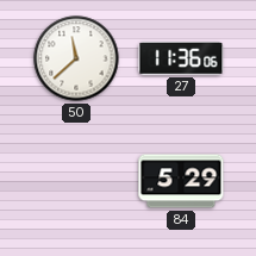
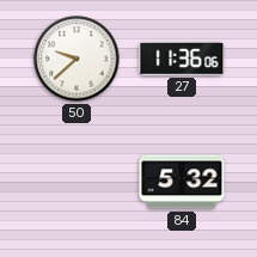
50: 11:38 -> 9:38
84: 5:29 -> 5:32
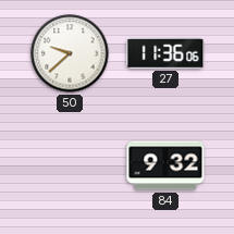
84: 5:32 -> 9:32
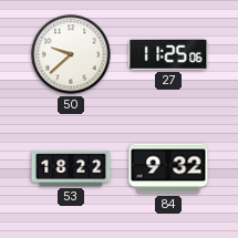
27: 11:36 -> 11:25
53: none -> 18:22
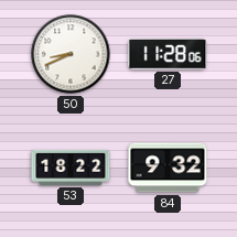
50: 9:38 -> 8:41
27: 11:25 -> 11:28
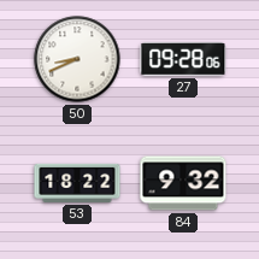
27: 11:28 -> 09:28
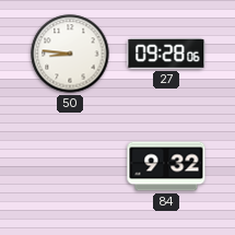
50: 8:41 -> 8:46
53: 18:22 -> none
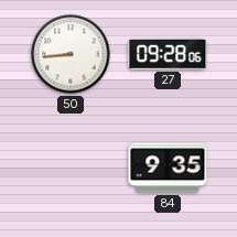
50: 8:46 -> 8:44
84: 9:32 -> 9:35
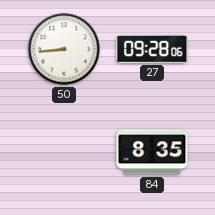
84: 9:35 -> 8:35
